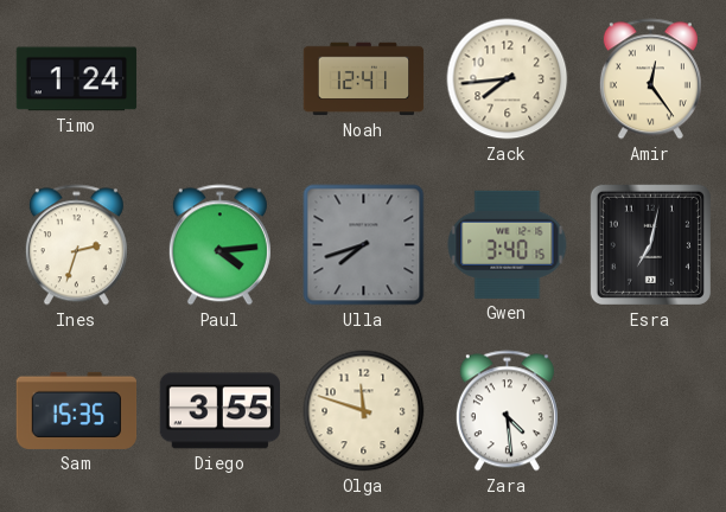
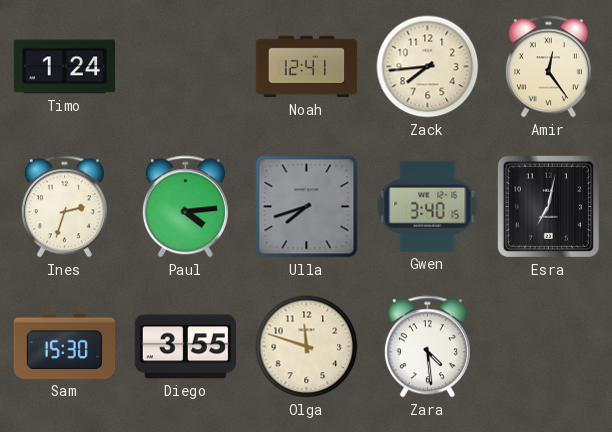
Sam: 15:35 -> 15:30
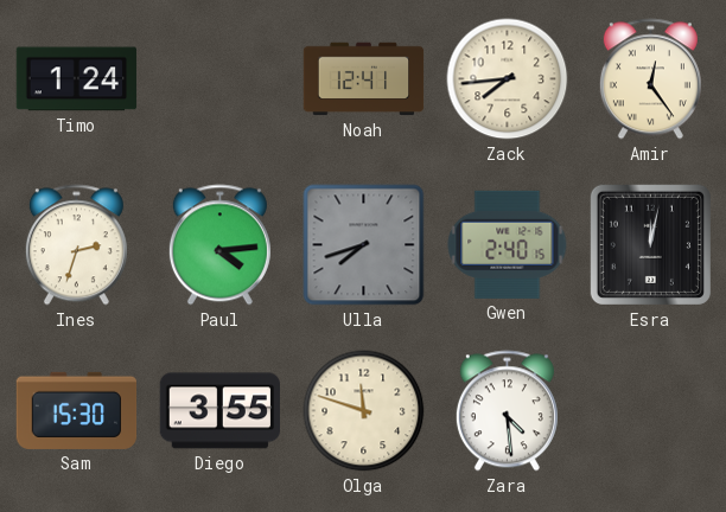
Gwen: 3:40 -> 2:40
Esra: 7:02 -> 12:02
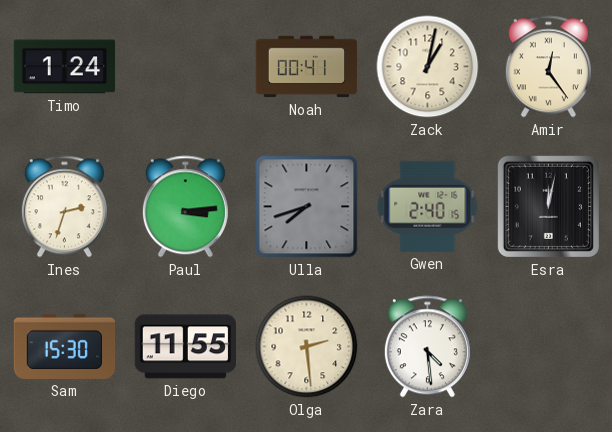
Noah: 12:41 -> 00:41
Zack: 7:44 -> 1:02
Paul: 4:14 -> 3:14
Diego: 3:55 -> 11:55
Olga: 11:48 -> 2:29
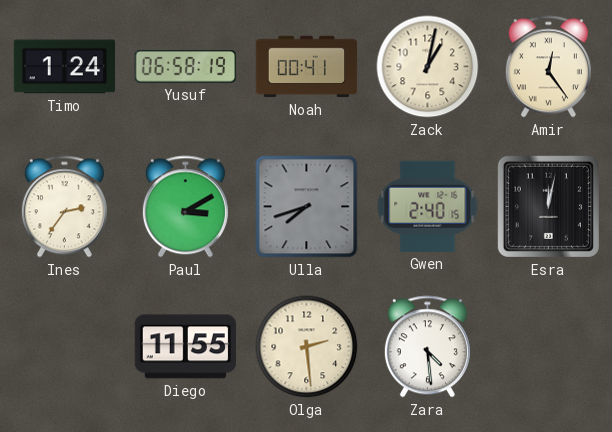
Yusuf: none -> 06:58
Ines: 2:33 -> 2:36
Paul: 3:14 -> 3:10
Sam: 15:30 -> none
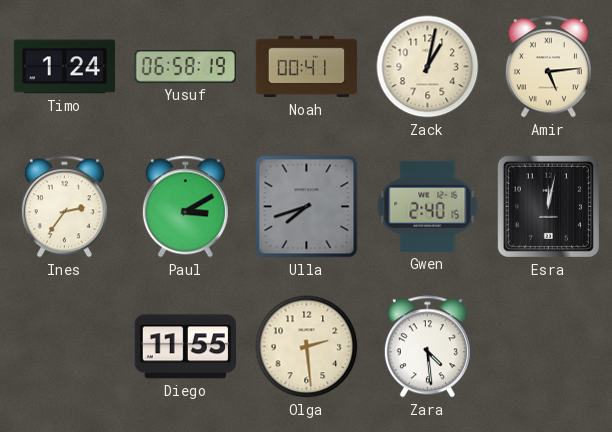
Amir: 12:24 -> 5:14
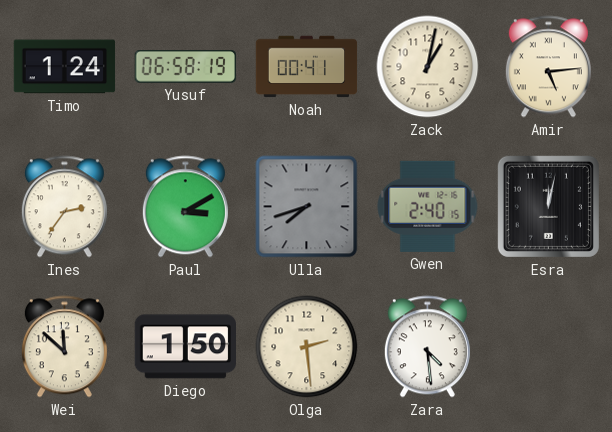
Wei: none -> 11:52
Diego: 11:55 -> 1:50
